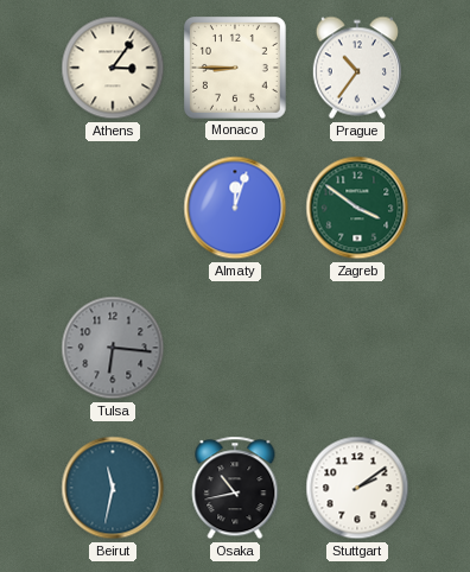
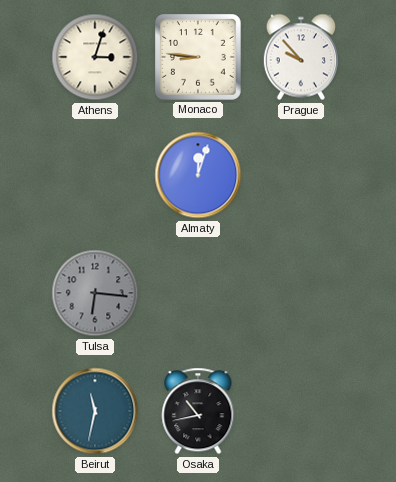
Athens: 3:06 -> 3:03
Monaco: 8:45 -> 8:46
Prague: 10:36 -> 9:53
Zagreb: 3:51 -> none
Stuttgart: 2:09 -> none
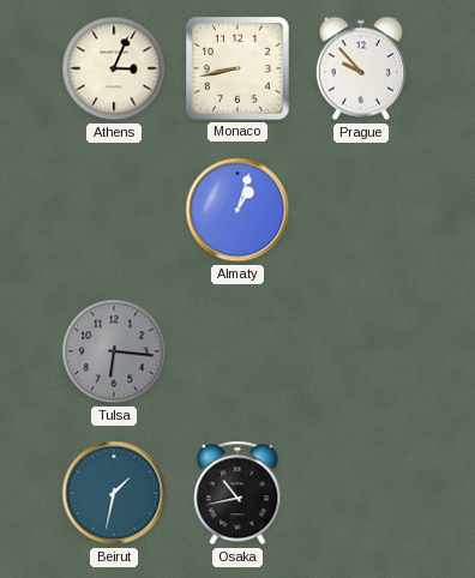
Athens: 3:03 -> 3:04
Monaco: 8:46 -> 8:43
Almaty: 12:03 -> 1:03
Beirut: 11:32 -> 1:32
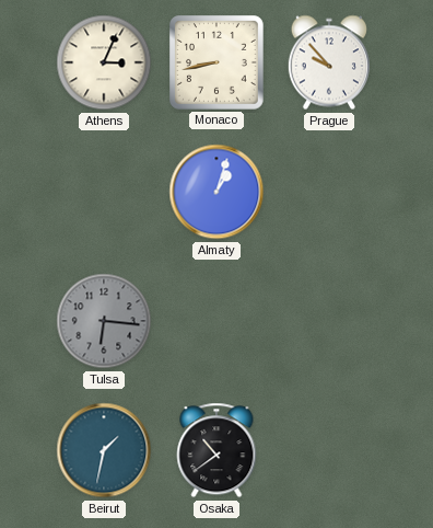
Osaka: 10:43 -> 10:39
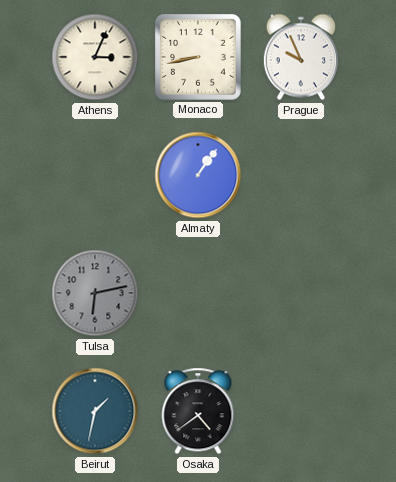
Prague: 9:53 -> 9:56
Almaty: 1:03 -> 1:06
Tulsa: 6:16 -> 6:13
Osaka: 10:39 -> 4:39
